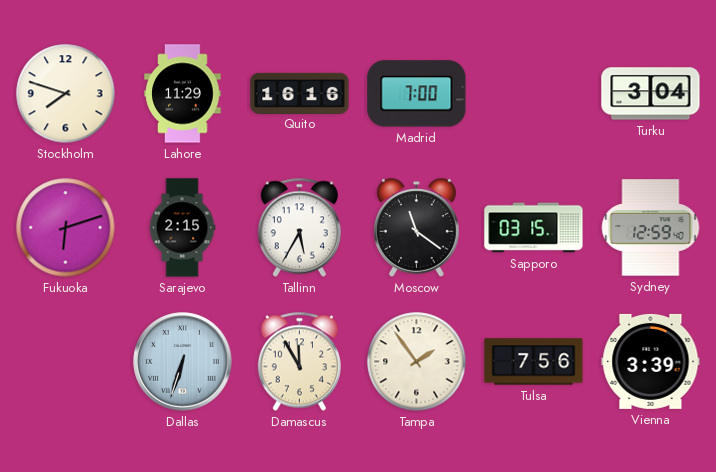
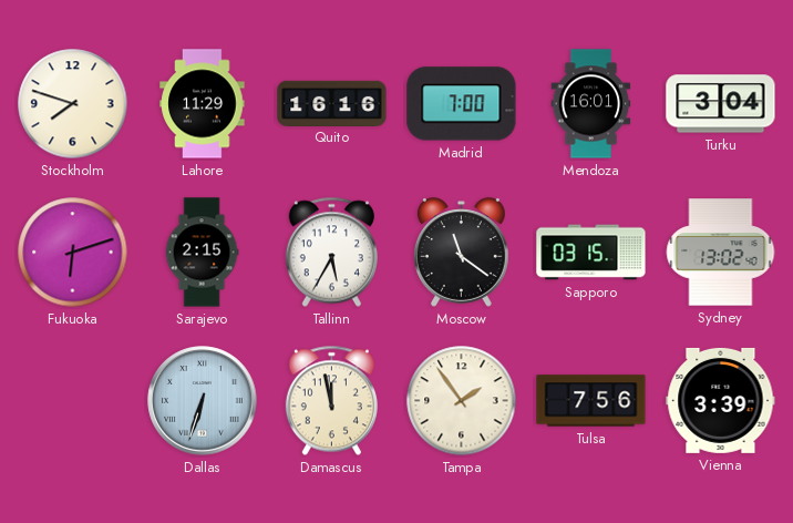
Mendoza: none -> 16:01
Sydney: 12:59 -> 13:02
Damascus: 11:55 -> 11:58
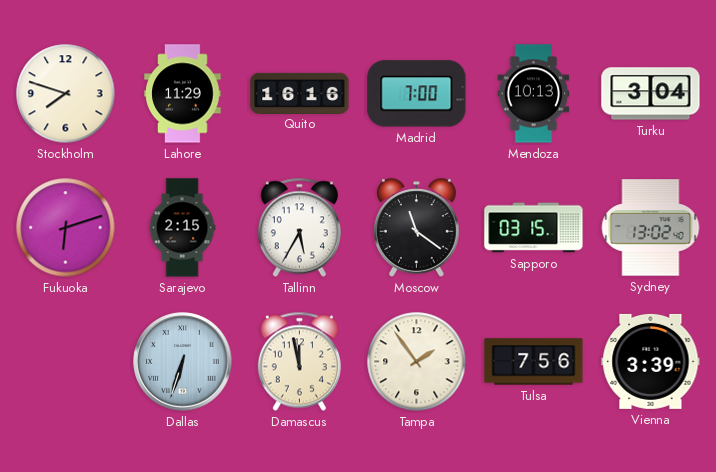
Mendoza: 16:01 -> 10:13
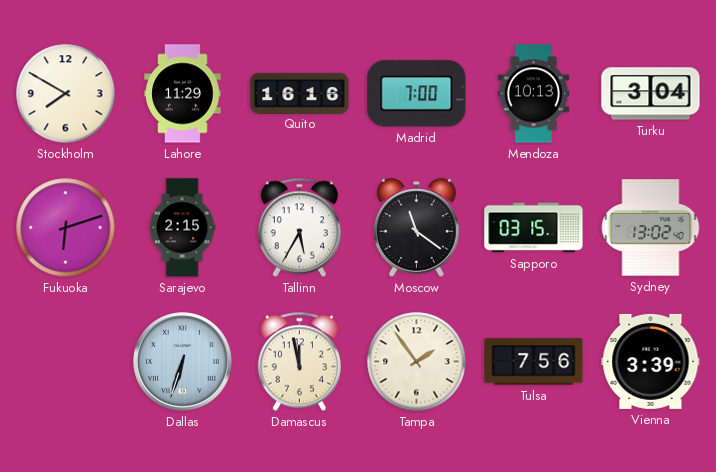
Stockholm: 7:48 -> 7:50
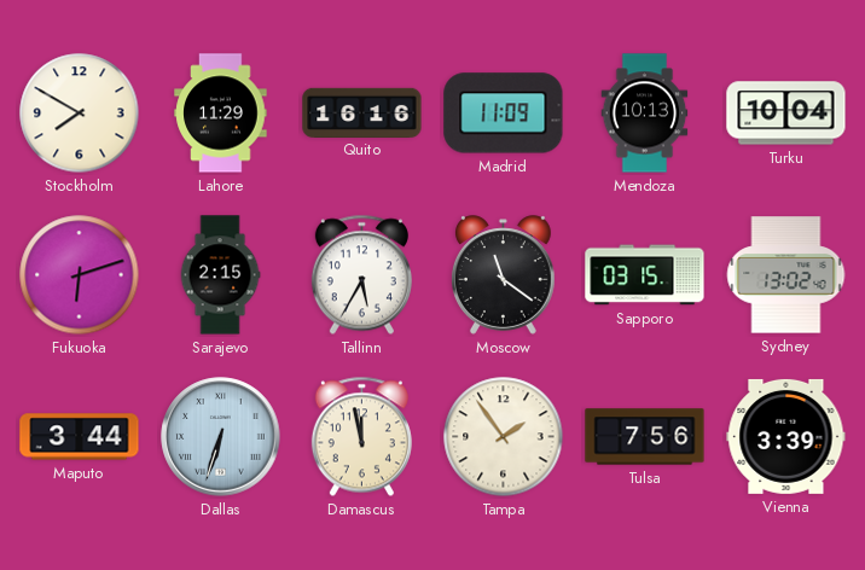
Madrid: 7:00 -> 11:09
Turku: 3:04 -> 10:04
Maputo: none -> 3:44
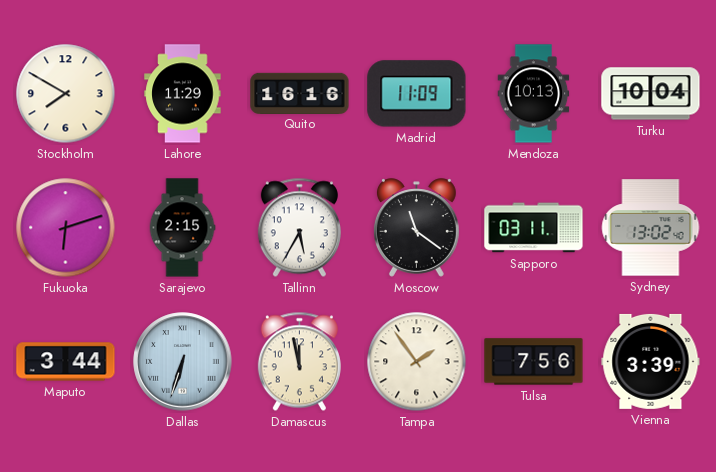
Sapporo: 03:15 -> 03:11
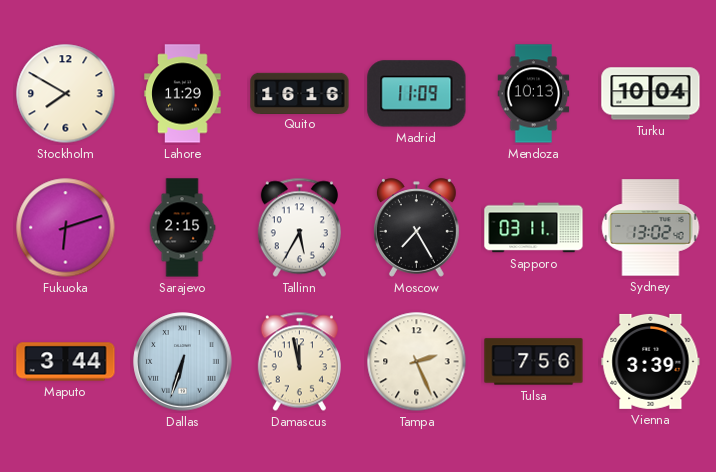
Moscow: 11:21 -> 7:25
Tampa: 1:54 -> 2:26
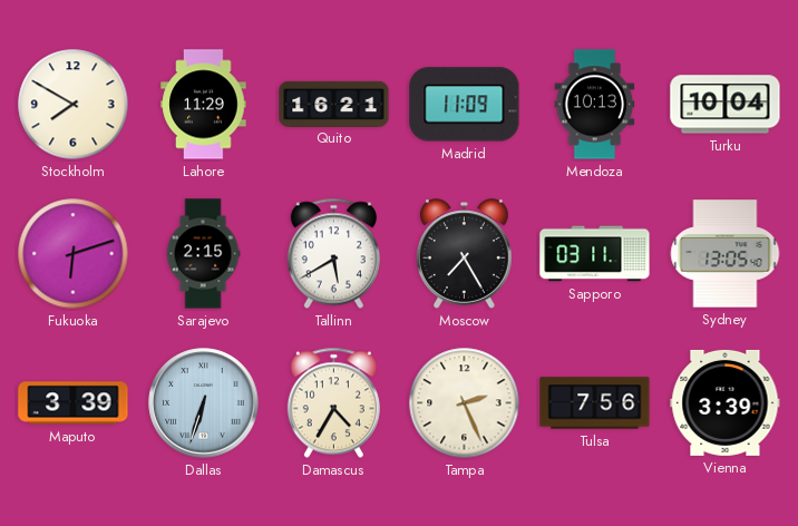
Quito: 16:16 -> 16:21
Tallinn: 5:35 -> 5:40
Sydney: 13:02 -> 13:05
Maputo: 3:44 -> 3:39
Damascus: 11:58 -> 4:35
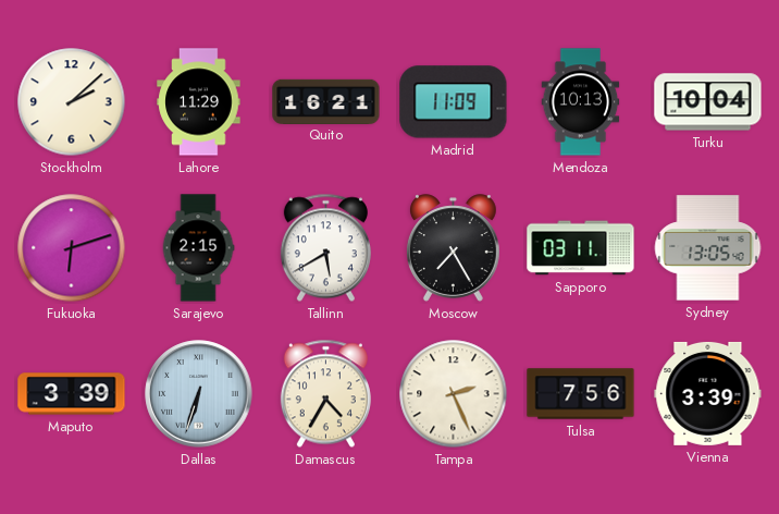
Stockholm: 7:50 -> 2:08
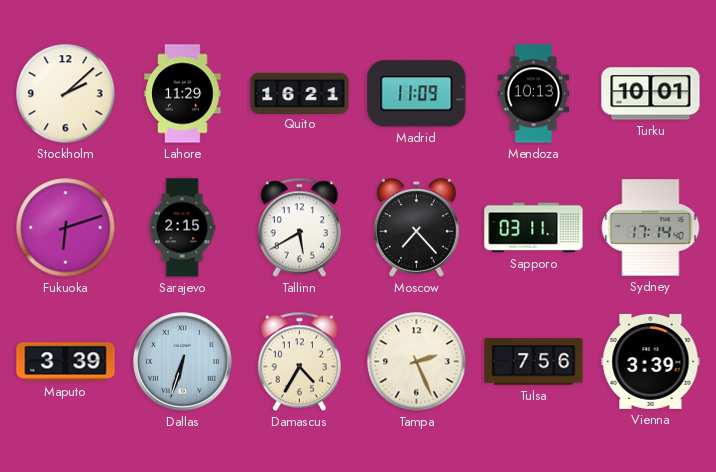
Turku: 10:04 -> 10:01
Moscow: 7:25 -> 7:23
Sydney: 13:05 -> 17:14
